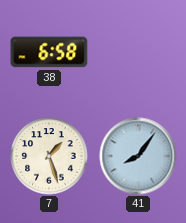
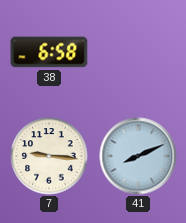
7: 1:27 -> 9:16
41: 8:06 -> 8:11
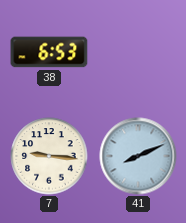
38: 6:58 -> 6:53
